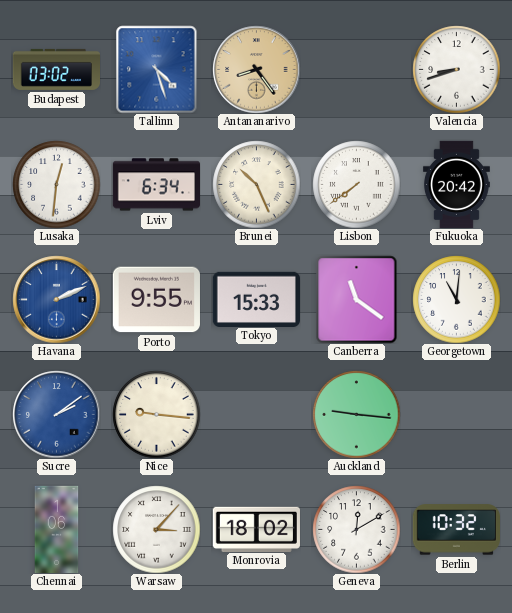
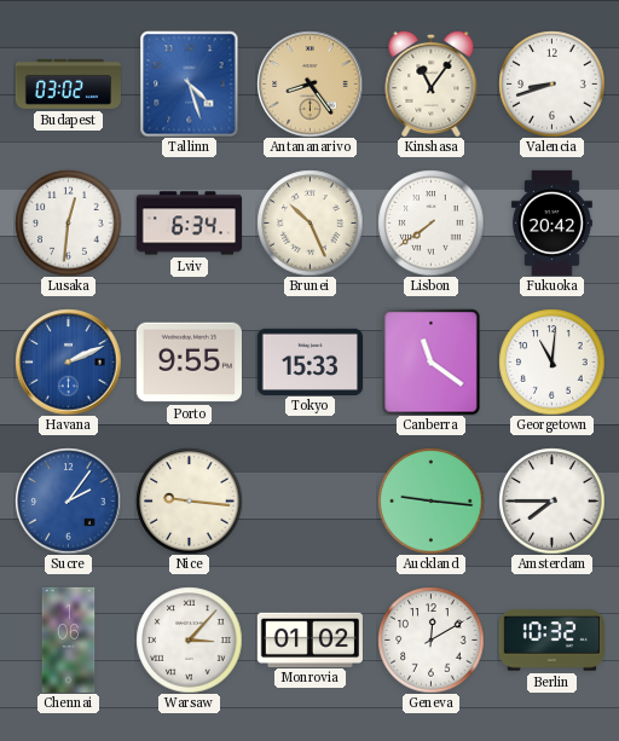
Kinshasa: none -> 11:06
Sucre: 2:09 -> 2:06
Amsterdam: none -> 7:45
Monrovia: 18:02 -> 01:02
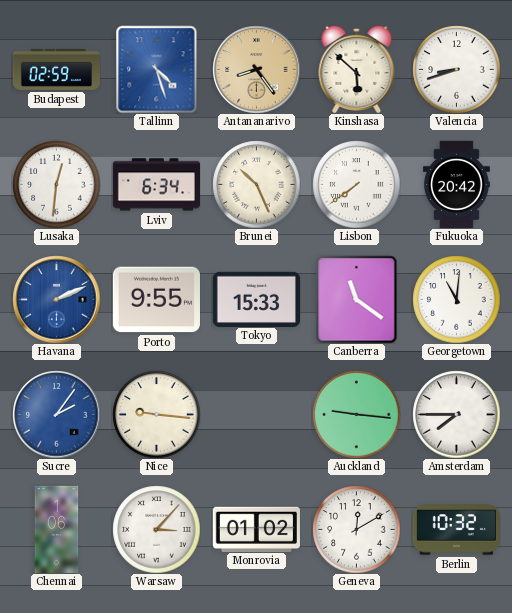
Budapest: 03:02 -> 02:59
Kinshasa: 11:06 -> 5:52
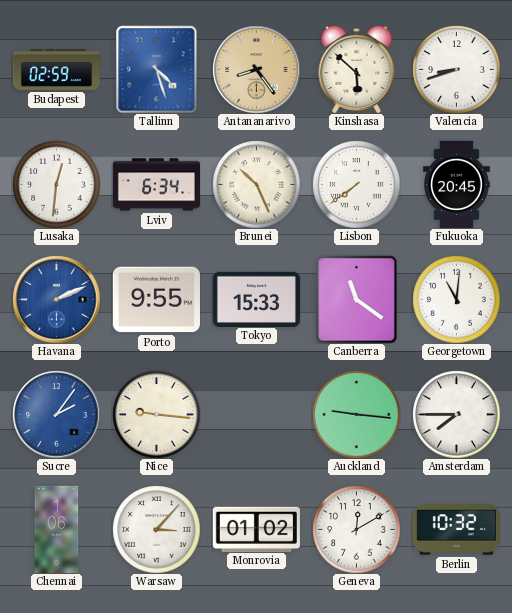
Fukuoka: 20:42 -> 20:45
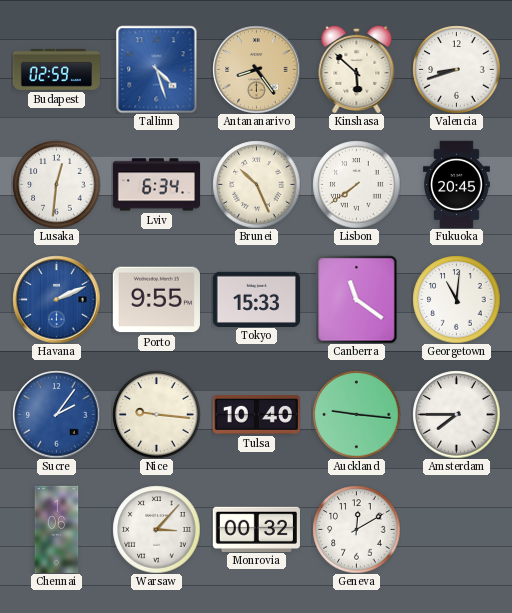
Tulsa: none -> 10:40
Monrovia: 01:02 -> 00:32
Berlin: 10:32 -> none
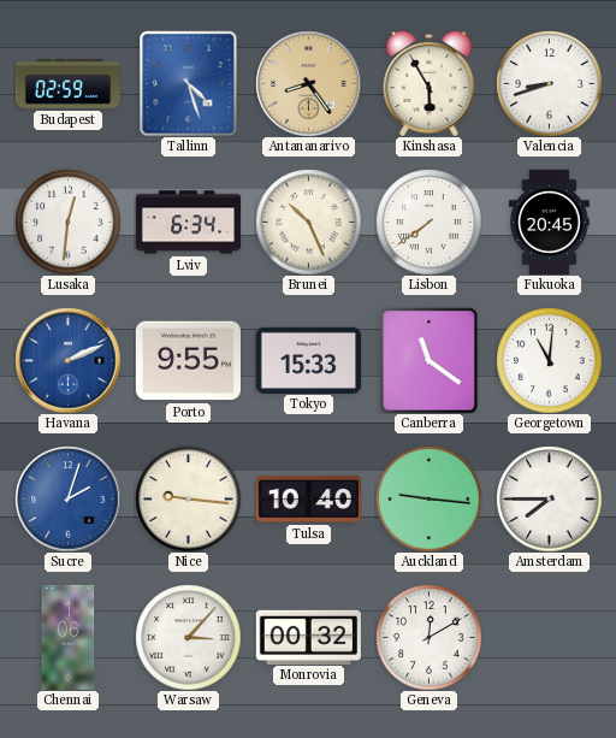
Kinshasa: 5:52 -> 5:55
Sucre: 2:06 -> 2:03
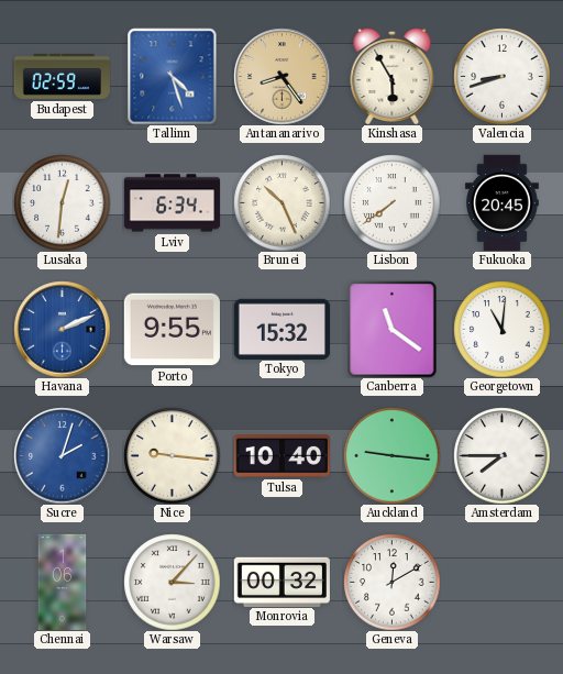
Tokyo: 15:33 -> 15:32
